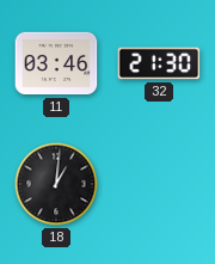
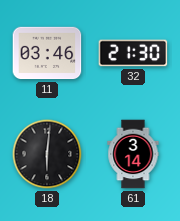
18: 1:01 -> 6:01
61: none -> 3:14
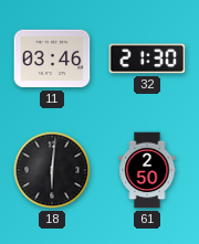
61: 3:14 -> 2:50
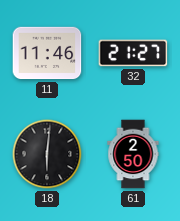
11: 03:46 -> 11:46
32: 21:30 -> 21:27
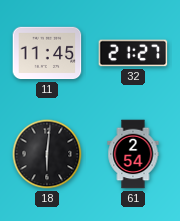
11: 11:46 -> 11:45
61: 2:50 -> 2:54
